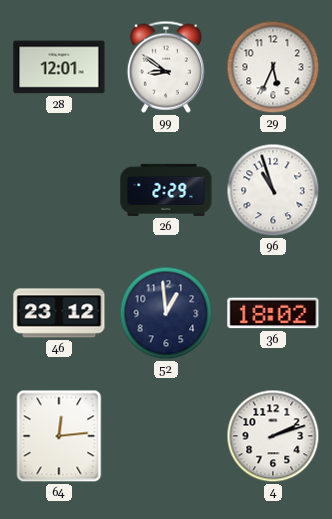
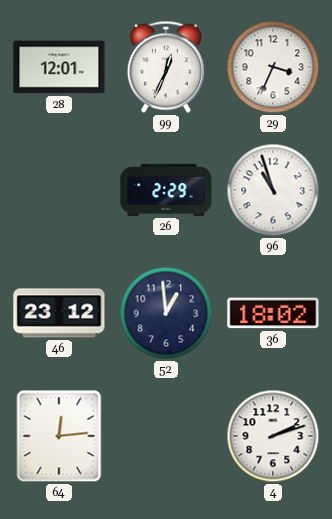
99: 8:51 -> 12:34
29: 5:34 -> 3:34
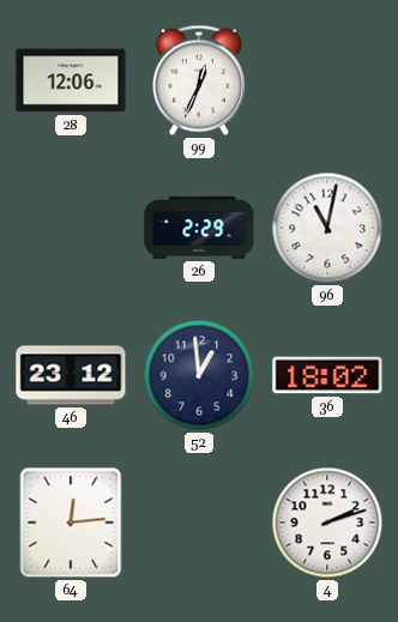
28: 12:01 -> 12:06
29: 3:34 -> none
96: 10:57 -> 11:02
